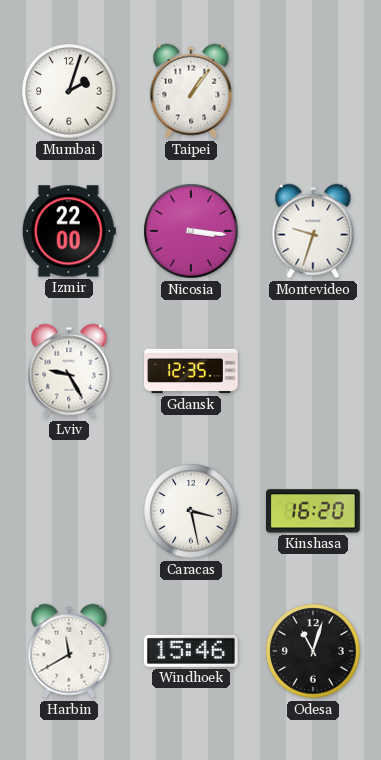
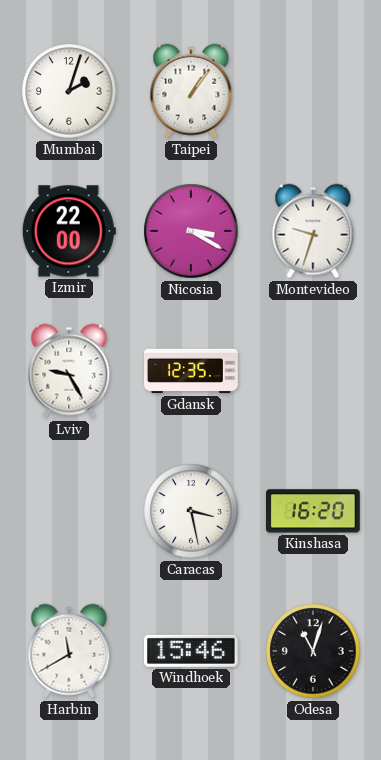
Nicosia: 3:16 -> 3:20
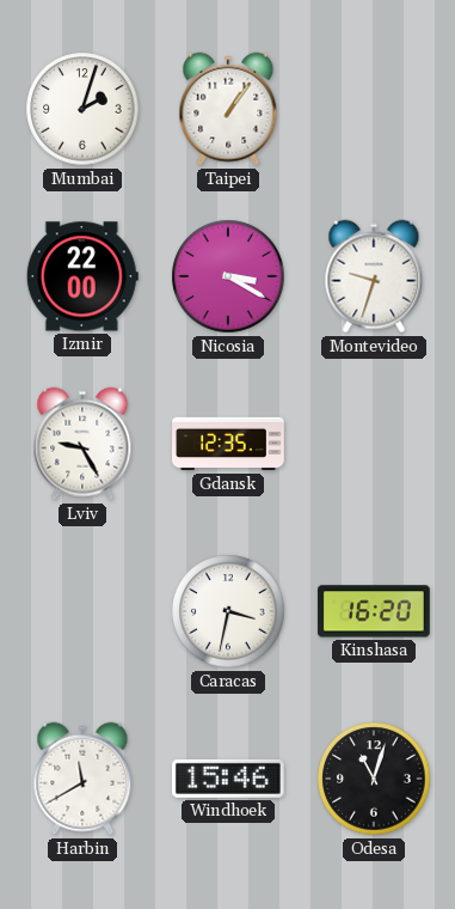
Caracas: 3:28 -> 3:32
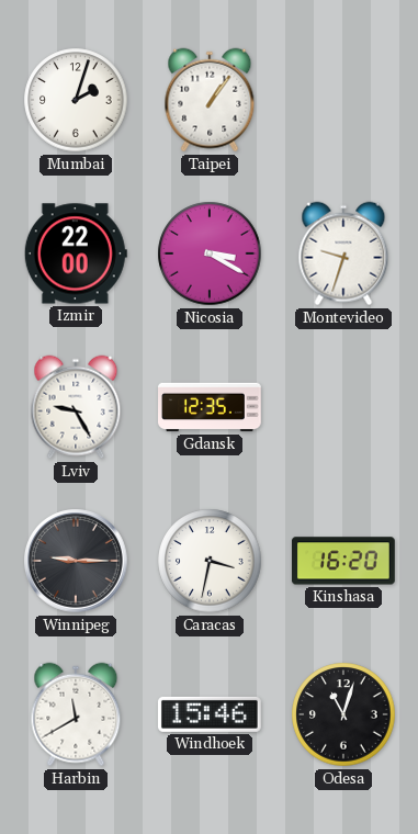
Winnipeg: none -> 9:15
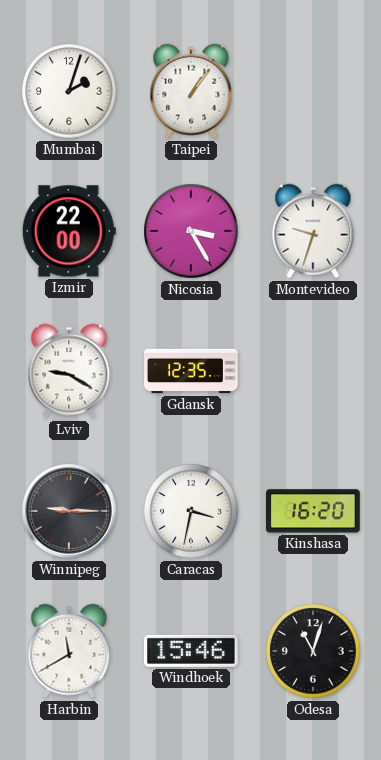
Nicosia: 3:20 -> 3:25
Lviv: 9:25 -> 9:20
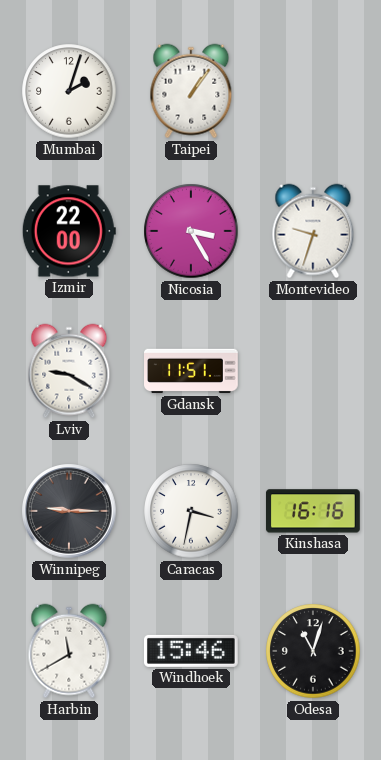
Gdansk: 12:35 -> 11:51
Kinshasa: 16:20 -> 16:16
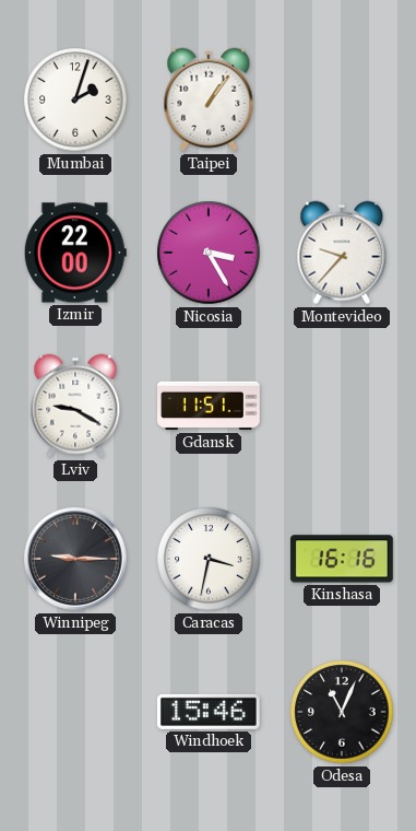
Montevideo: 9:33 -> 9:37
Harbin: 11:40 -> none
Odesa: 11:03 -> 11:04
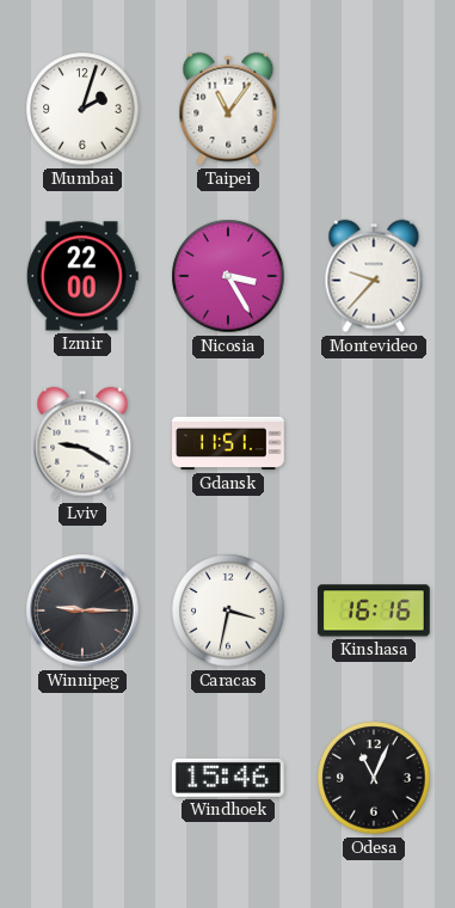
Taipei: 1:06 -> 11:06
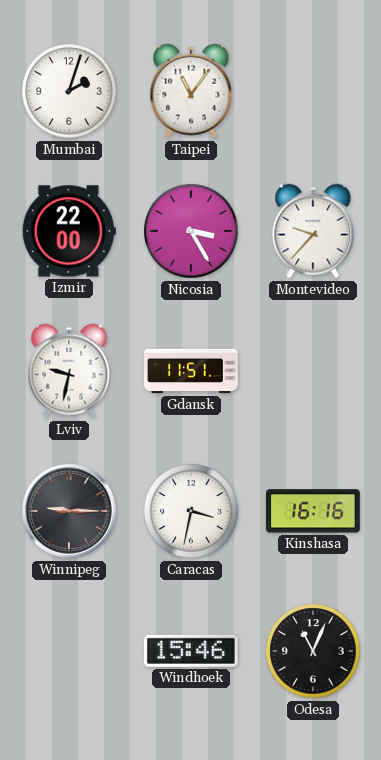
Lviv: 9:20 -> 9:32
